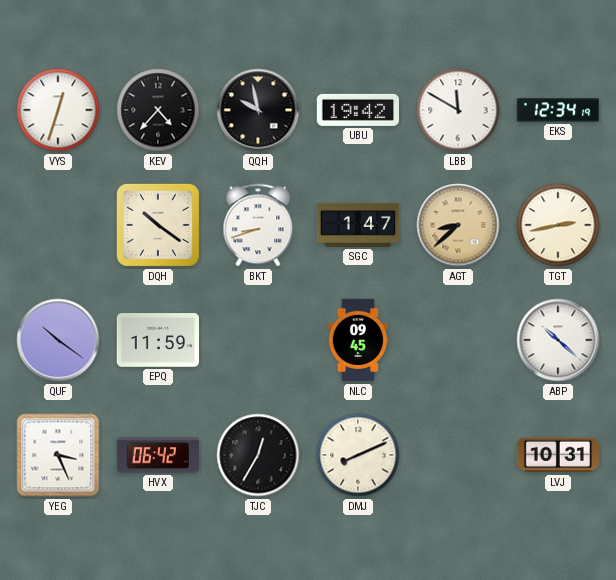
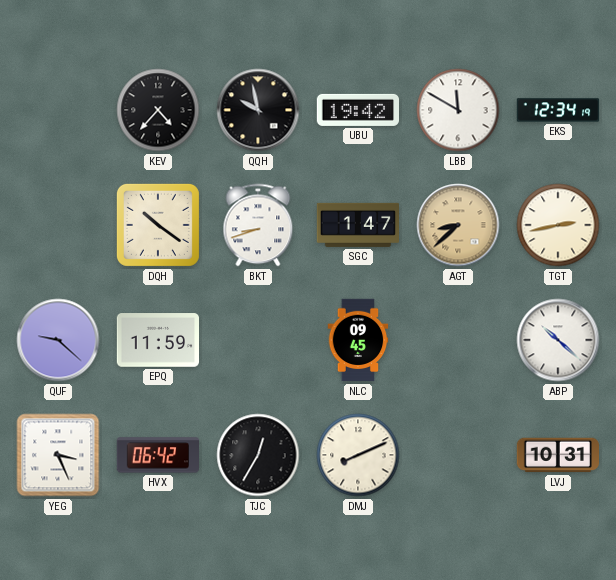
VYS: 12:33 -> none
QUF: 10:21 -> 9:22
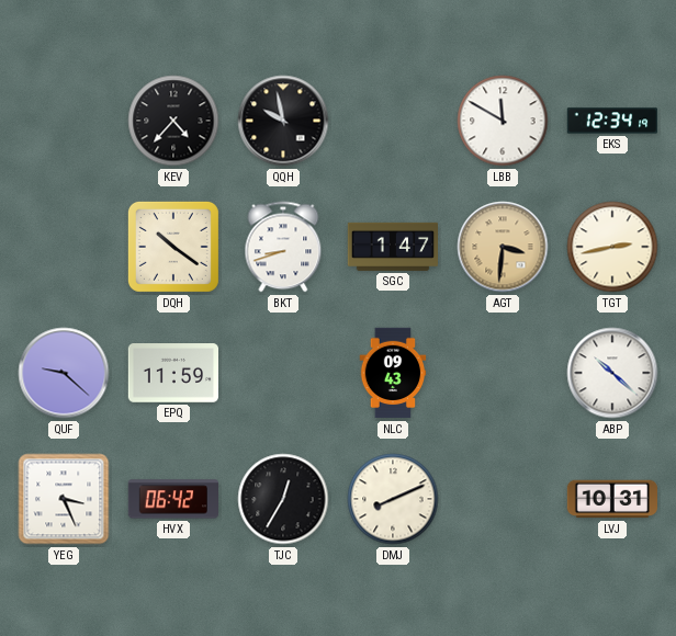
UBU: 19:42 -> none
AGT: 8:38 -> 3:31
NLC: 09:45 -> 09:43
